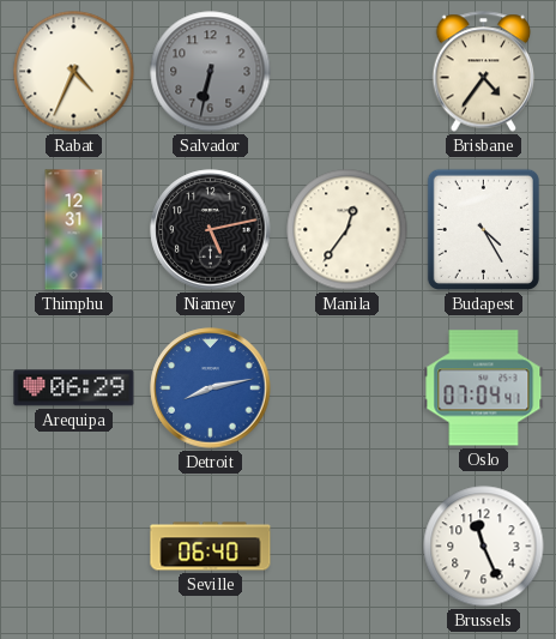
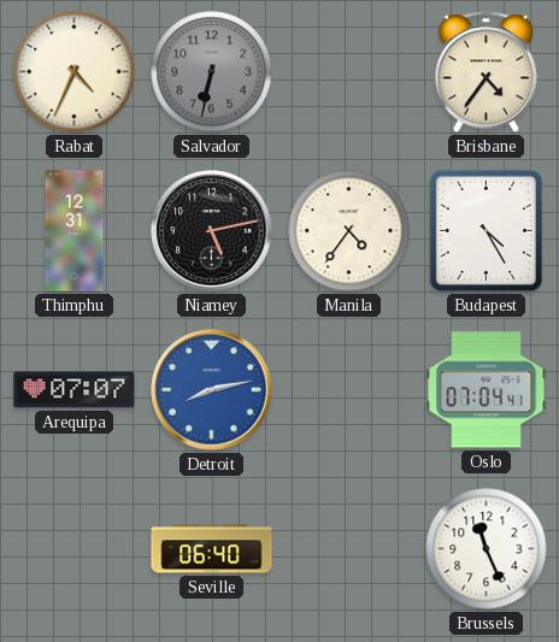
Manila: 12:36 -> 4:36
Arequipa: 06:29 -> 07:07
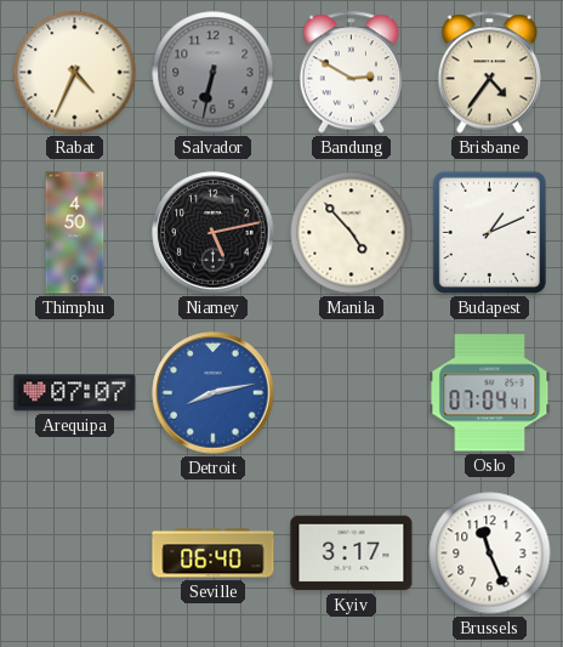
Bandung: none -> 2:50
Thimphu: 12:31 -> 4:50
Manila: 4:36 -> 4:53
Budapest: 4:25 -> 1:11
Kyiv: none -> 3:17
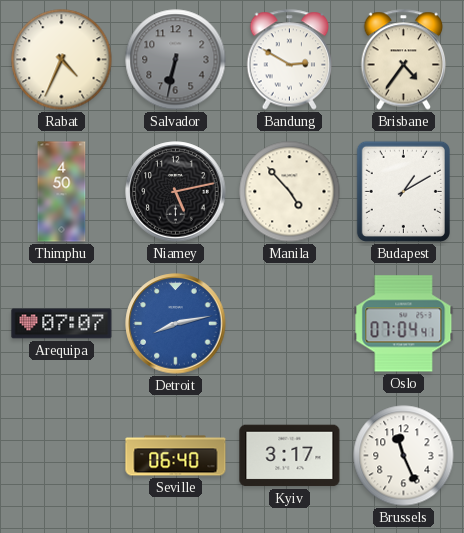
Budapest: 1:11 -> 1:10
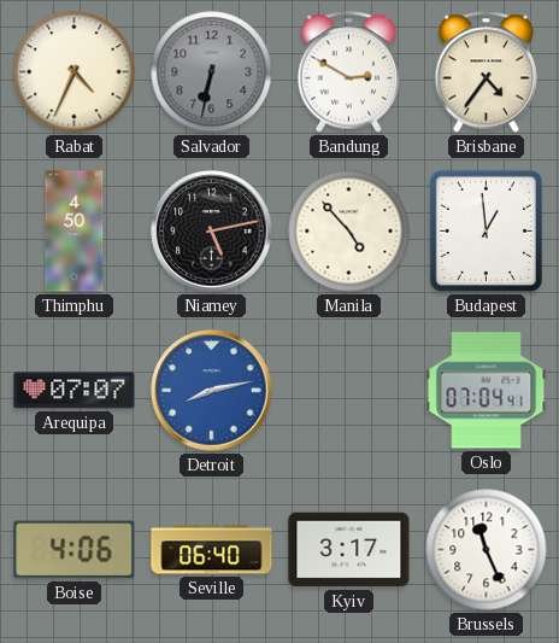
Budapest: 1:10 -> 12:59
Boise: none -> 4:06
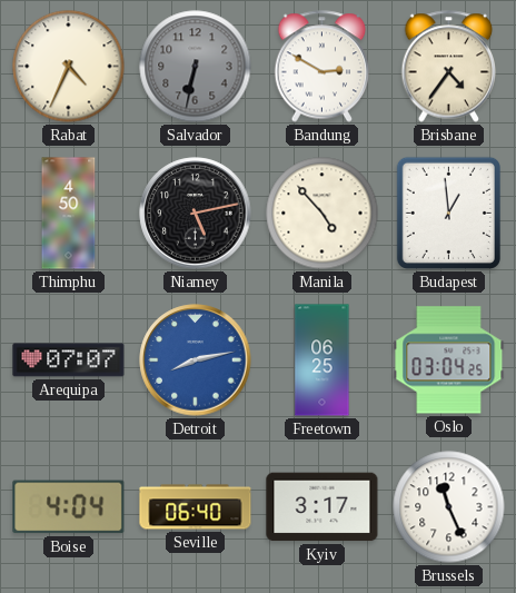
Freetown: none -> 06:25
Oslo: 07:04 -> 03:04
Boise: 4:06 -> 4:04
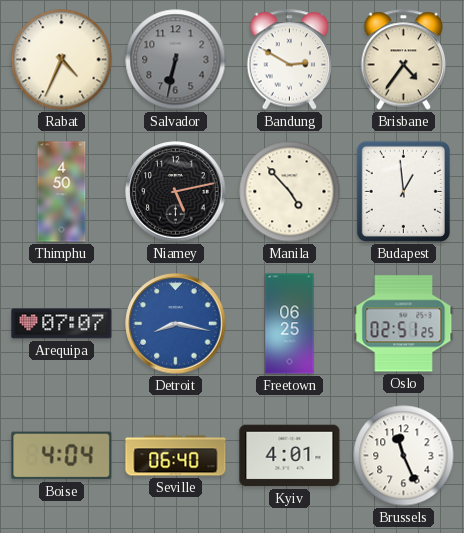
Detroit: 8:13 -> 8:17
Oslo: 03:04 -> 02:51
Kyiv: 3:17 -> 4:01
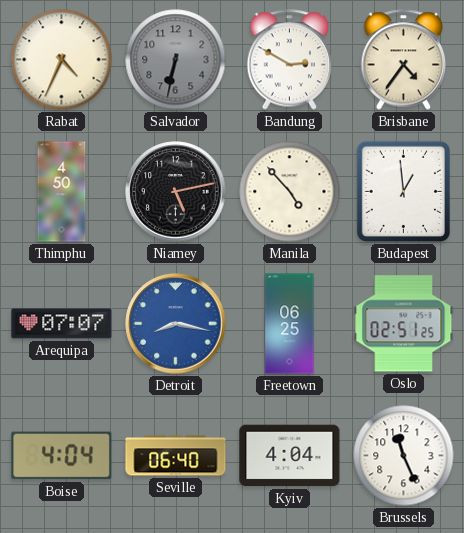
Kyiv: 4:01 -> 4:04
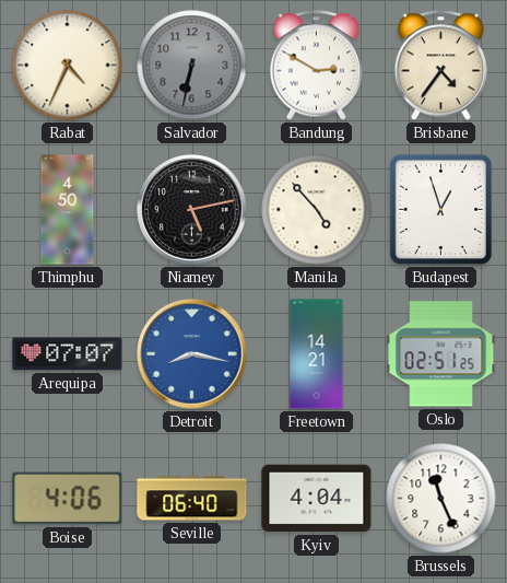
Budapest: 12:59 -> 12:57
Freetown: 06:25 -> 14:21
Boise: 4:04 -> 4:06
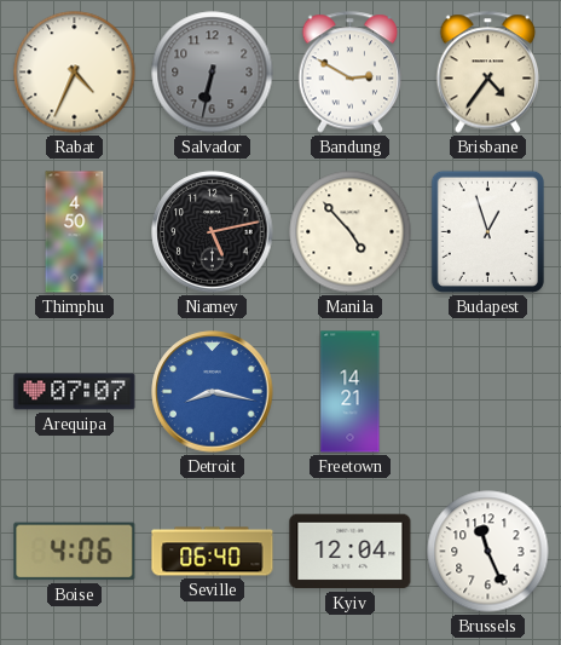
Oslo: 02:51 -> none
Kyiv: 4:04 -> 12:04
